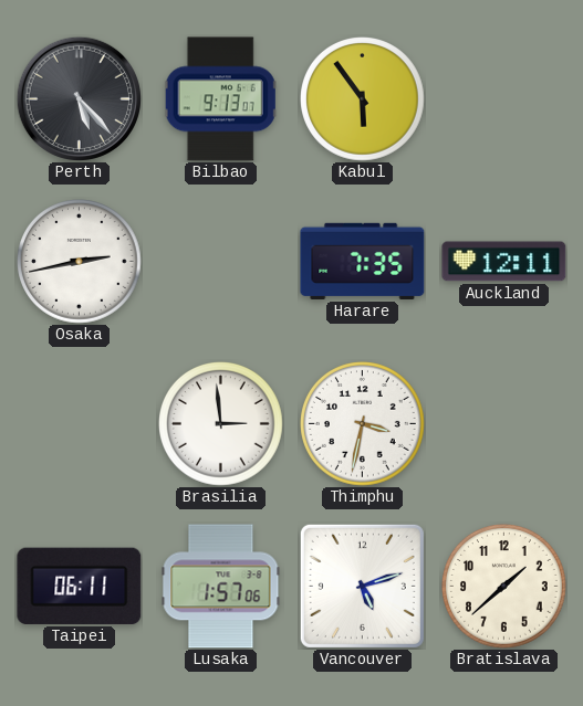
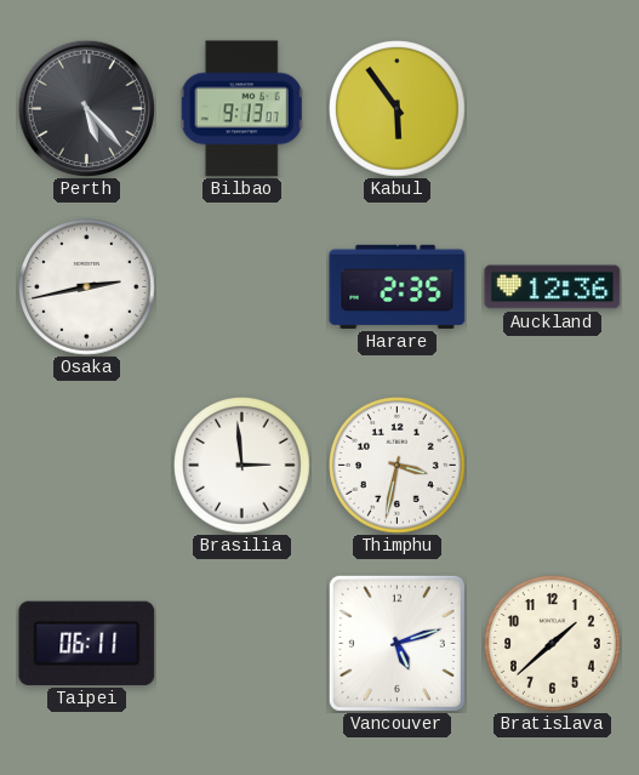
Harare: 7:35 -> 2:35
Auckland: 12:11 -> 12:36
Lusaka: 1:57 -> none
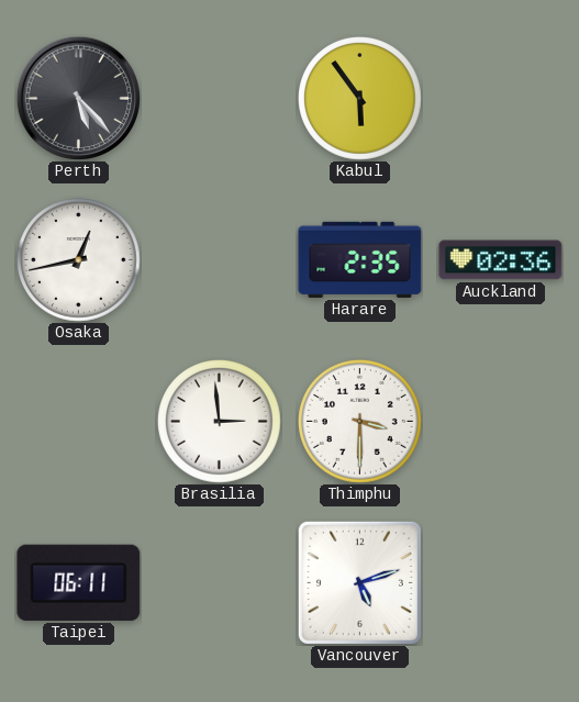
Bilbao: 9:13 -> none
Osaka: 2:43 -> 12:43
Auckland: 12:36 -> 02:36
Thimphu: 3:32 -> 3:30
Bratislava: 1:38 -> none
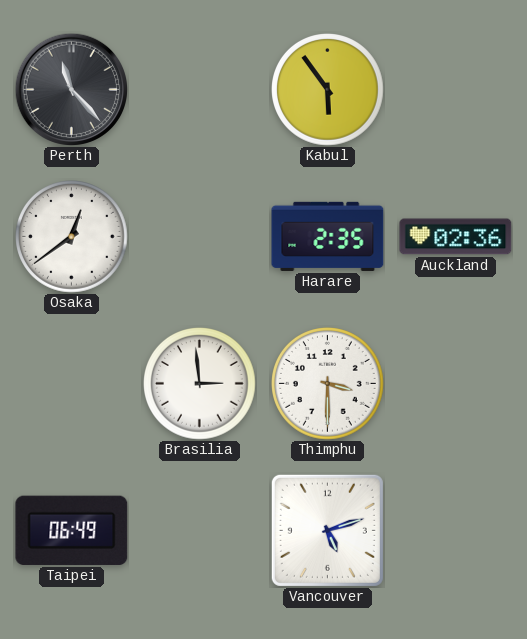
Perth: 5:23 -> 11:23
Osaka: 12:43 -> 12:39
Taipei: 06:11 -> 06:49
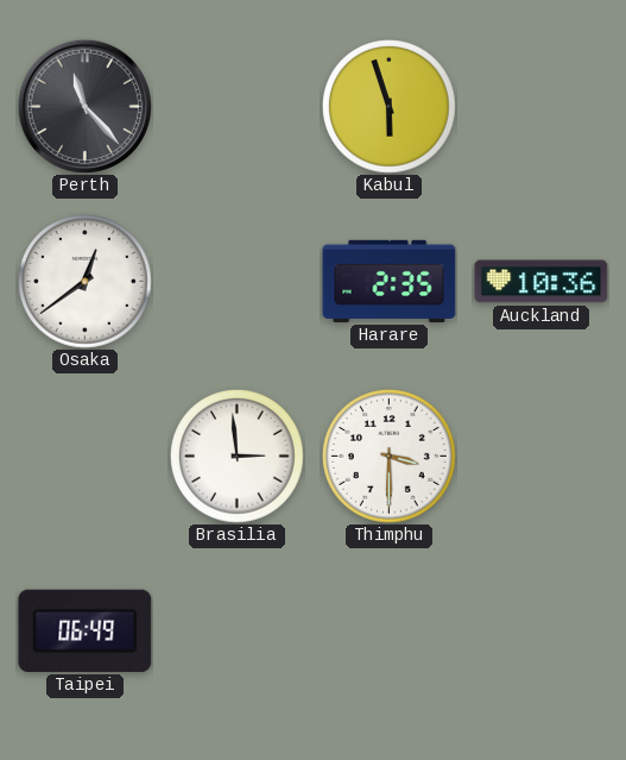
Kabul: 5:54 -> 5:57
Auckland: 02:36 -> 10:36
Vancouver: 5:12 -> none
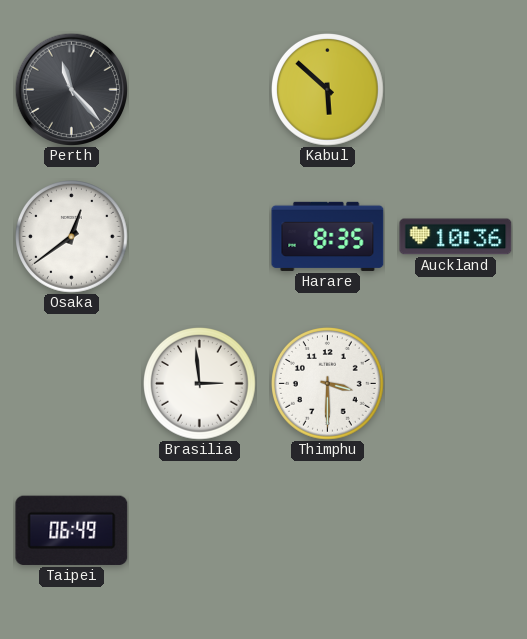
Kabul: 5:57 -> 5:52
Harare: 2:35 -> 8:35
